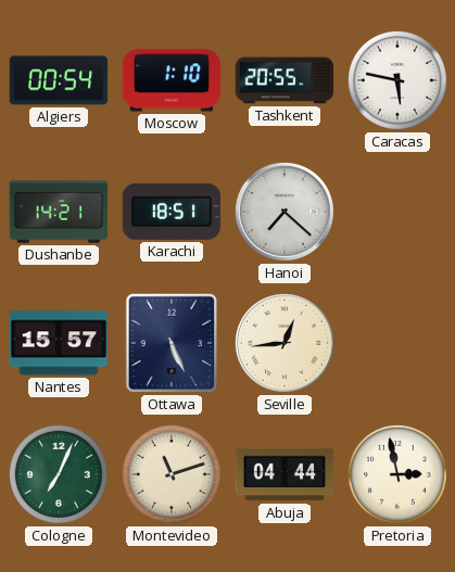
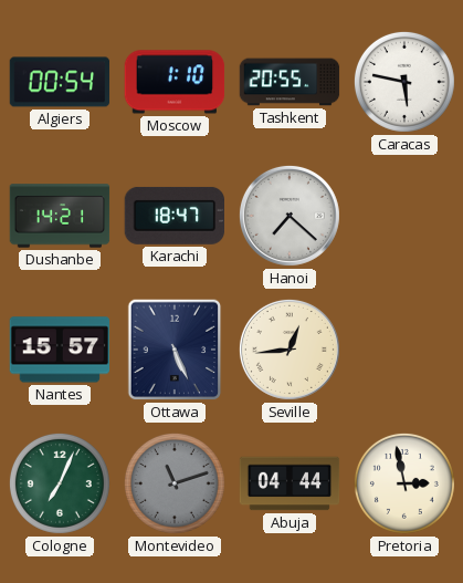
Karachi: 18:51 -> 18:47
Montevideo dial: cream -> grey
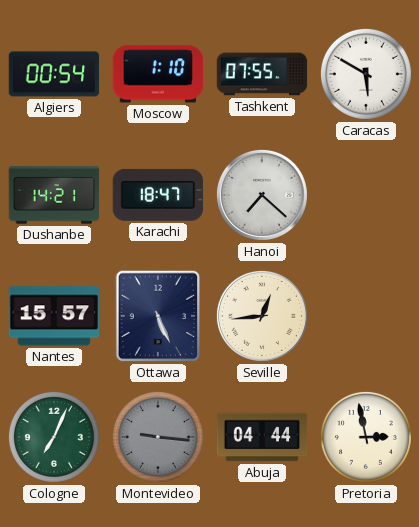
Tashkent: 20:55 -> 07:55
Caracas: 5:47 -> 5:50
Montevideo: 11:12 -> 9:16
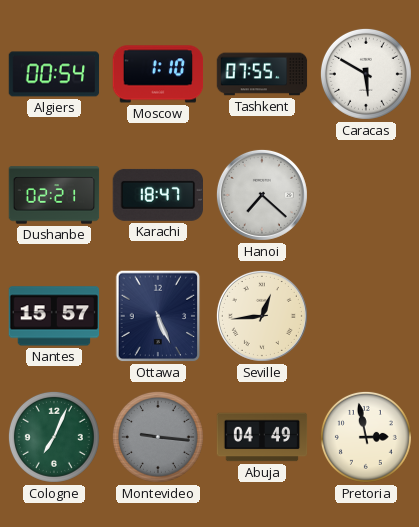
Dushanbe: 14:21 -> 02:21
Abuja: 04:44 -> 04:49
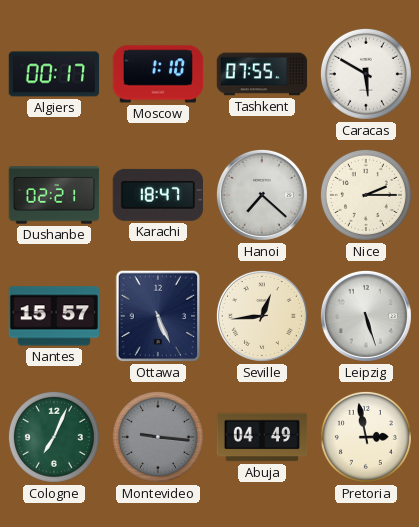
Algiers: 00:54 -> 00:17
Nice: none -> 2:15
Leipzig: none -> 5:27
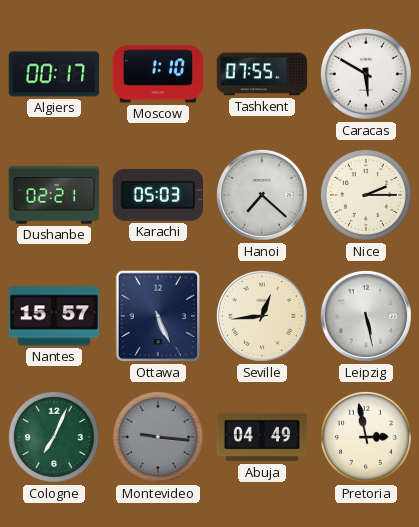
Karachi: 18:47 -> 05:03
Leipzig: 5:27 -> 5:28
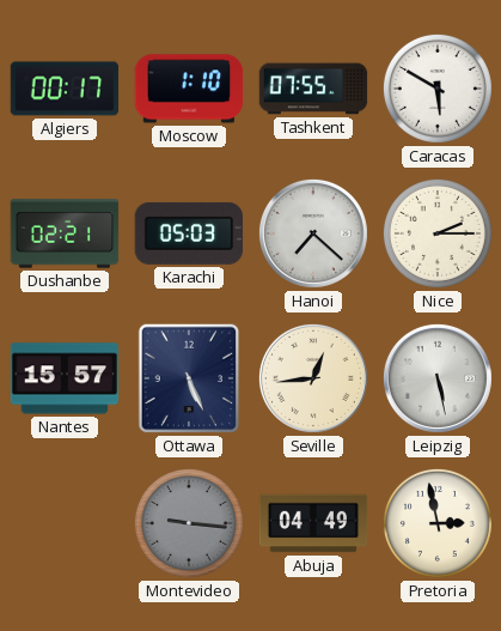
Cologne: 7:04 -> none
